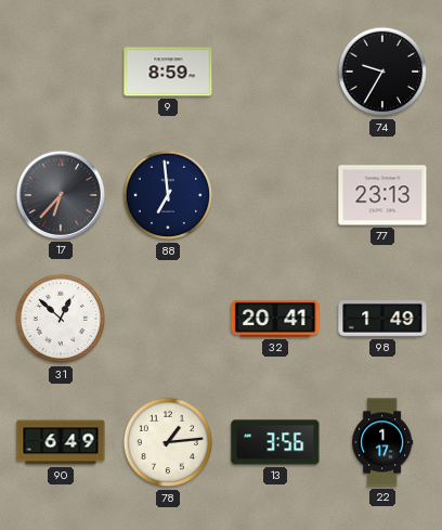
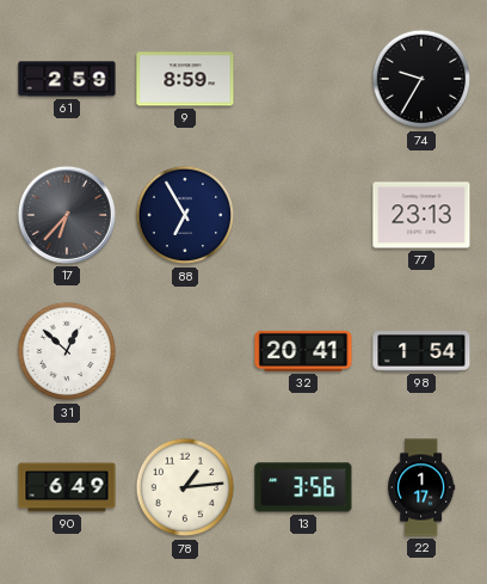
61: none -> 2:59
88: 6:59 -> 6:55
98: 1:49 -> 1:54
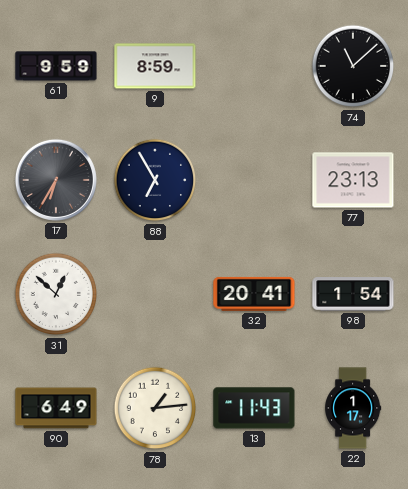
61: 2:59 -> 9:59
74: 9:35 -> 11:08
17: 6:37 -> 6:35
13: 3:56 -> 11:43
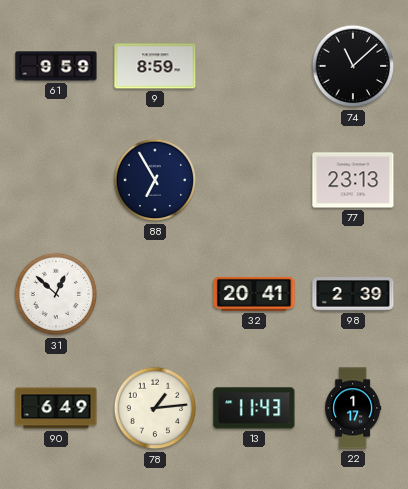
17: 6:35 -> none
98: 1:54 -> 2:39
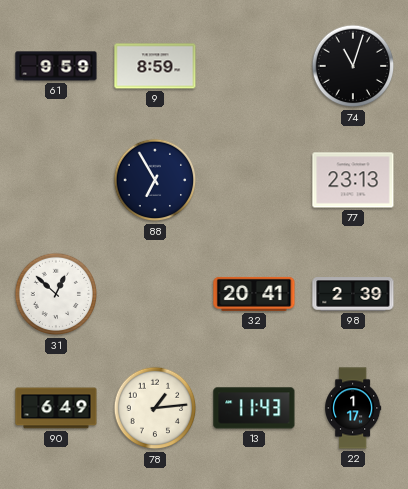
74: 11:08 -> 11:03
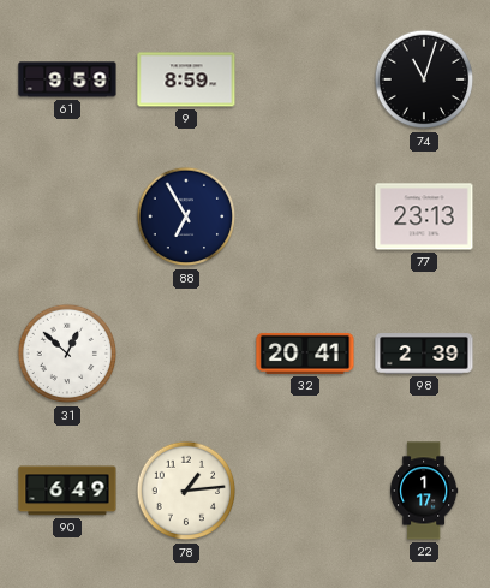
13: 11:43 -> none
